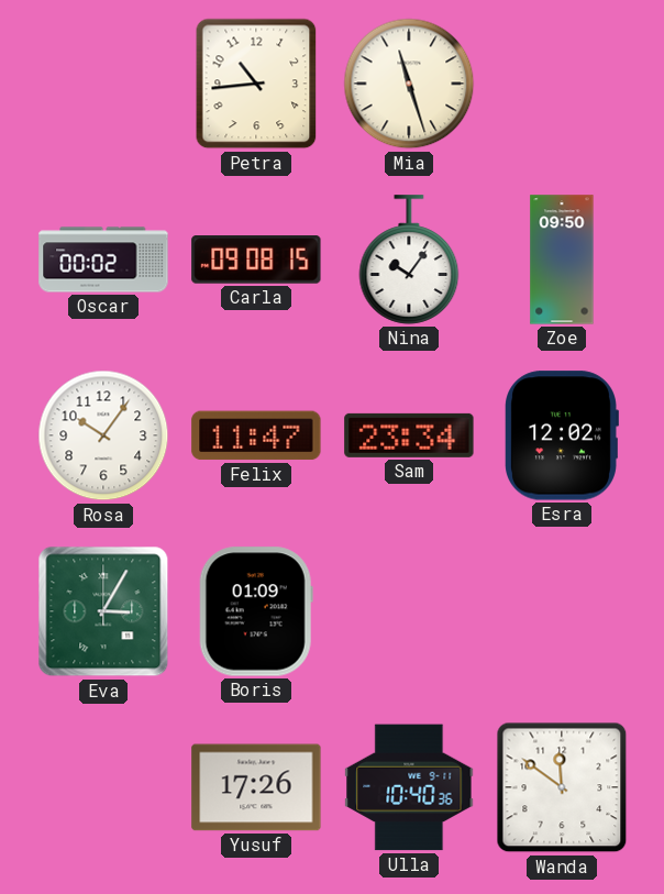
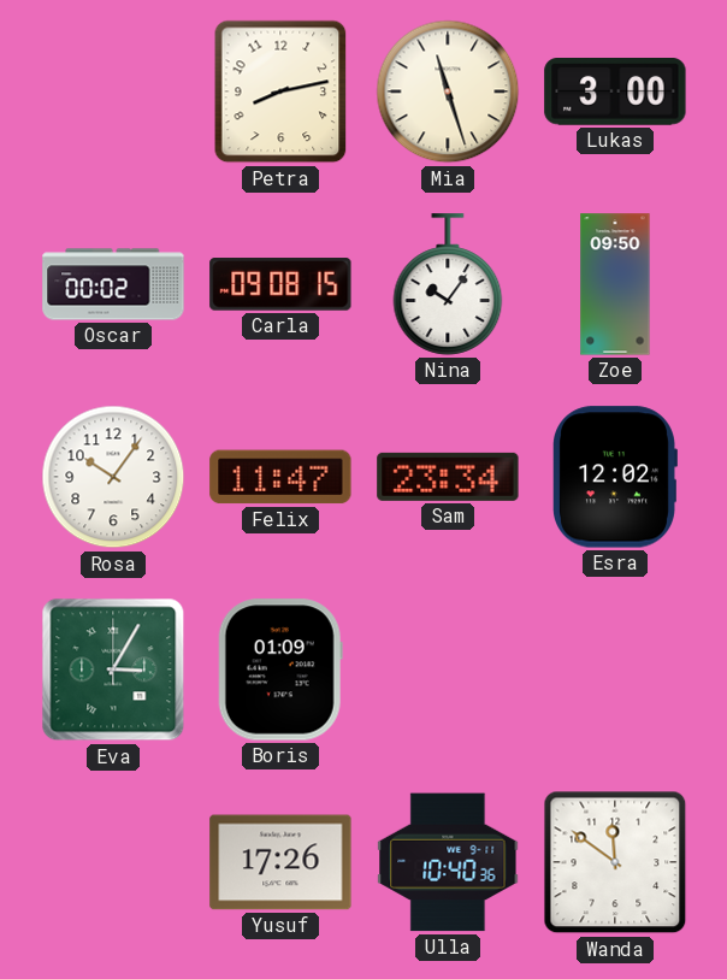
Petra: 10:44 -> 8:13
Lukas: none -> 3:00
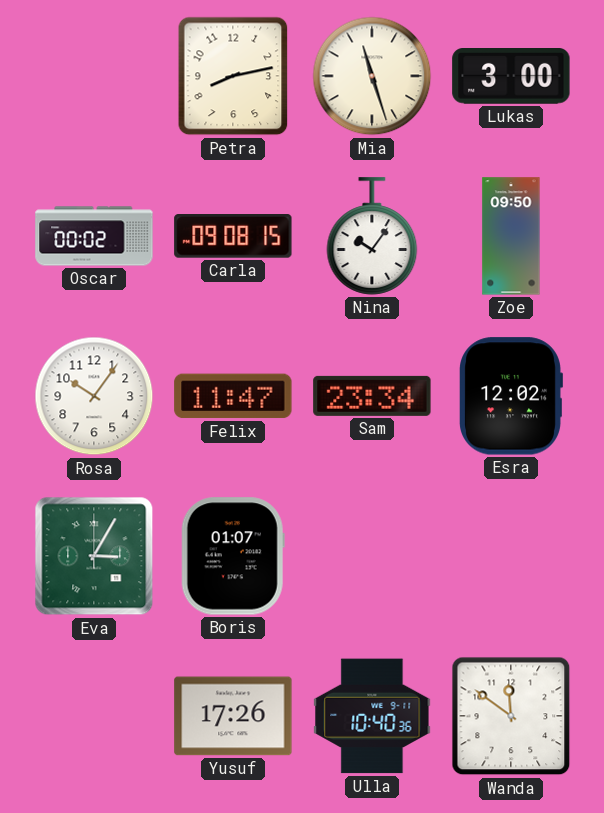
Boris: 01:09 -> 01:07
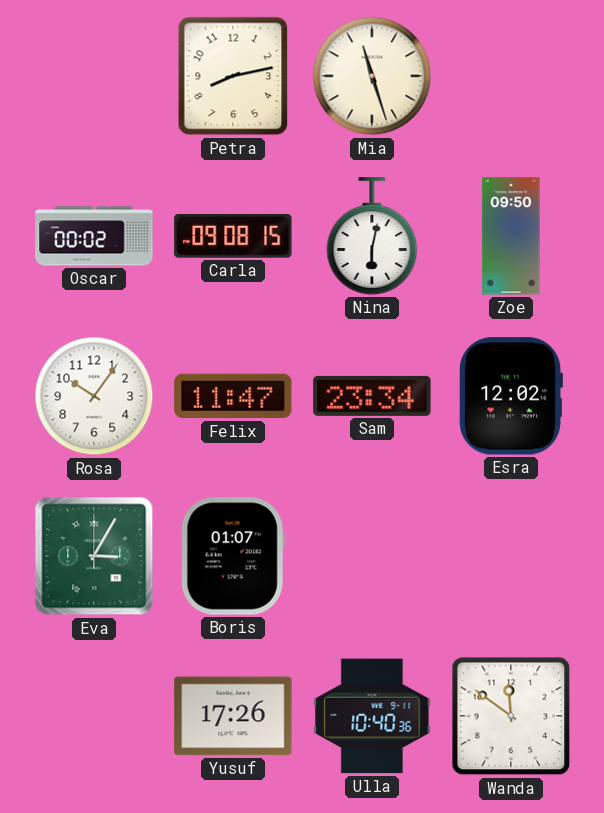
Lukas: 3:00 -> none
Nina: 10:06 -> 6:02
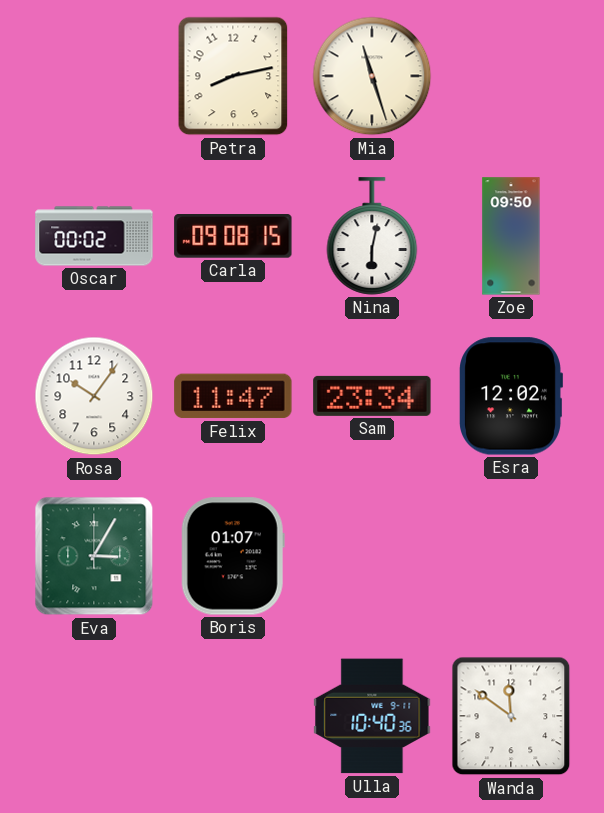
Yusuf: 17:26 -> none
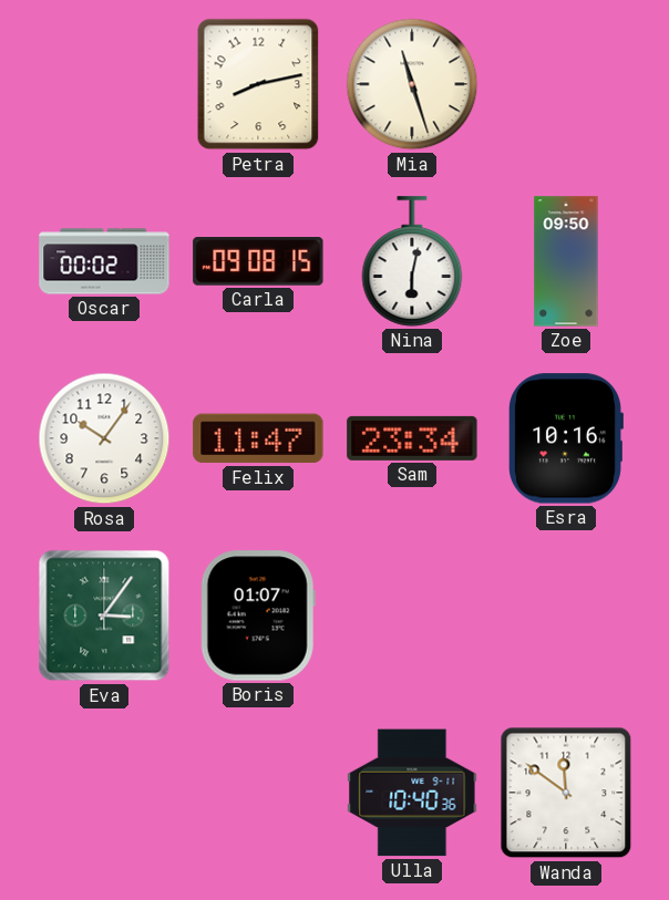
Esra: 12:02 -> 10:16
Eva: 3:05 -> 3:06
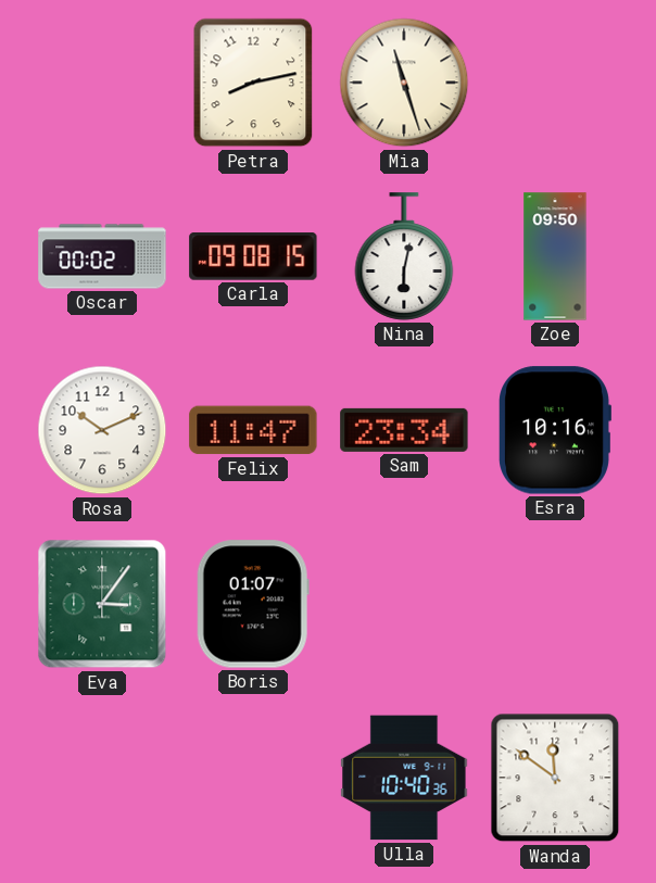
Rosa: 10:06 -> 10:11
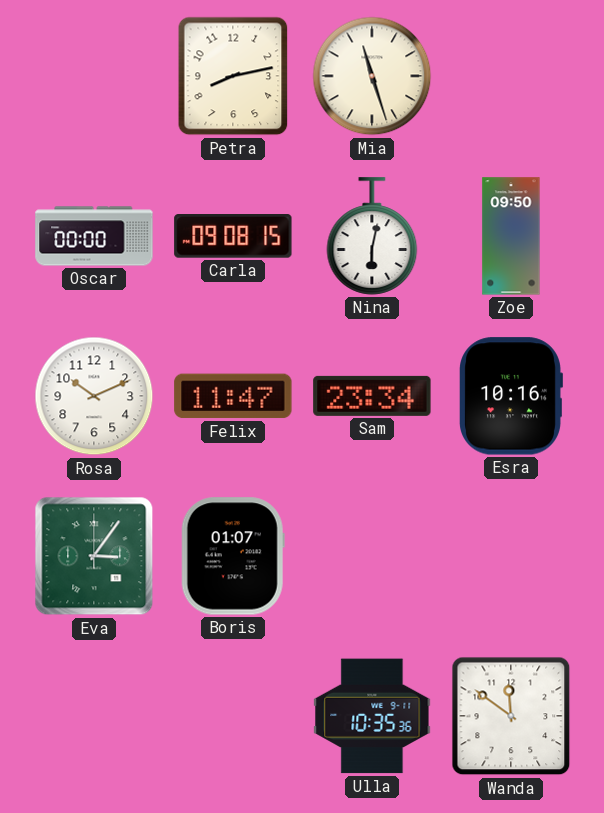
Oscar: 00:02 -> 00:00
Ulla: 10:40 -> 10:35
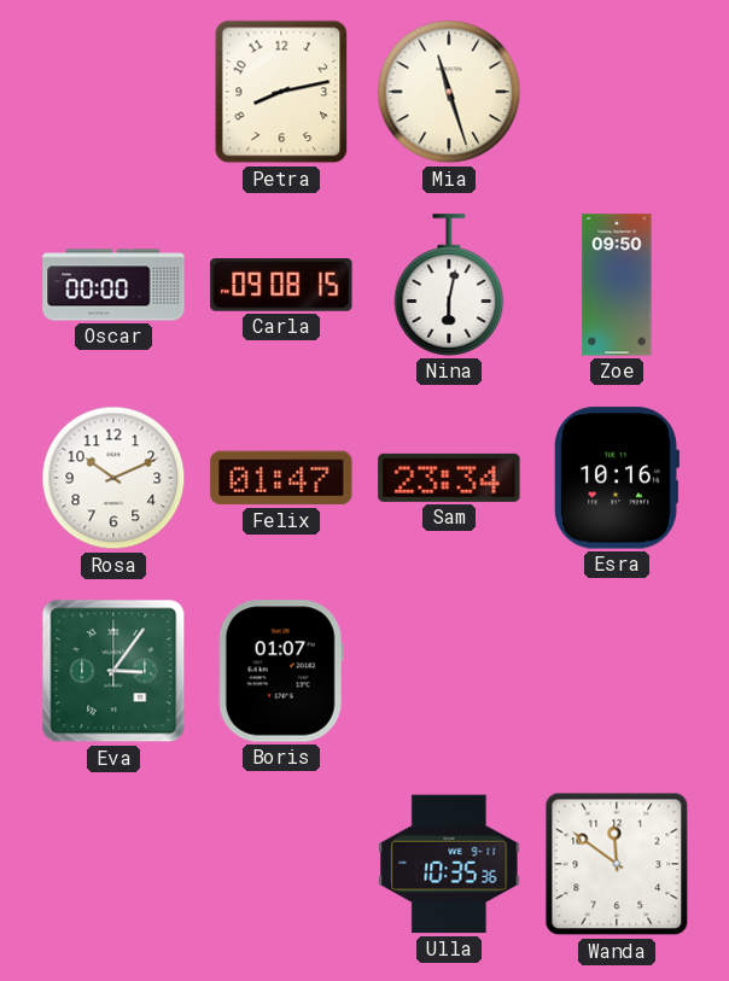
Felix: 11:47 -> 01:47
